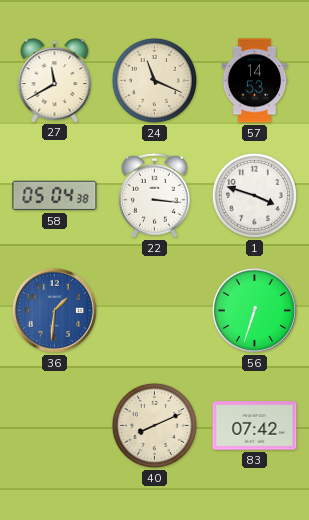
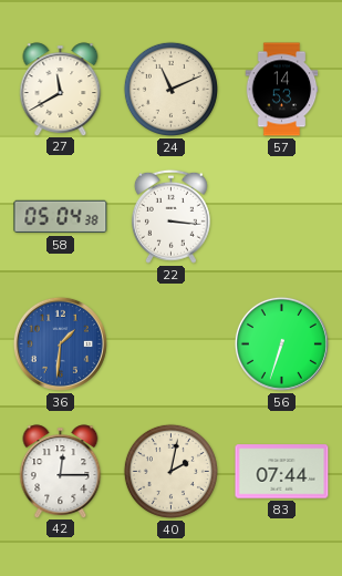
24: 11:19 -> 11:11
1: 3:48 -> none
42: none -> 12:15
40: 8:11 -> 2:02
83: 07:42 -> 07:44
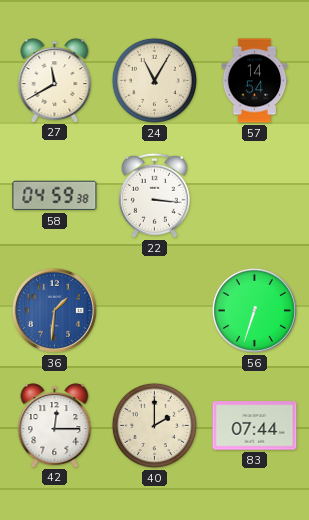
24: 11:11 -> 11:05
57: 14:53 -> 14:54
58: 05:04 -> 04:59
40: 2:02 -> 2:00
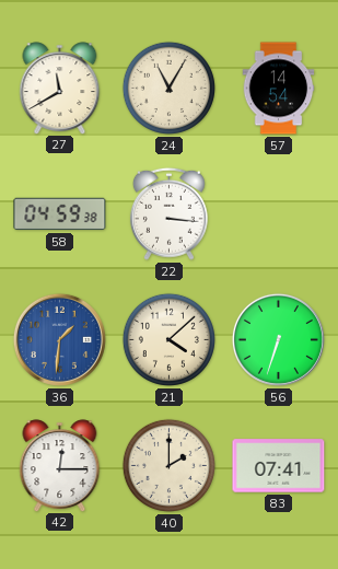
21: none -> 4:08
83: 07:44 -> 07:41
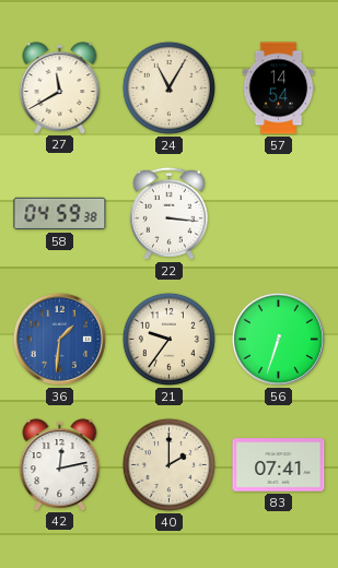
21: 4:08 -> 9:36
42: 12:15 -> 12:13
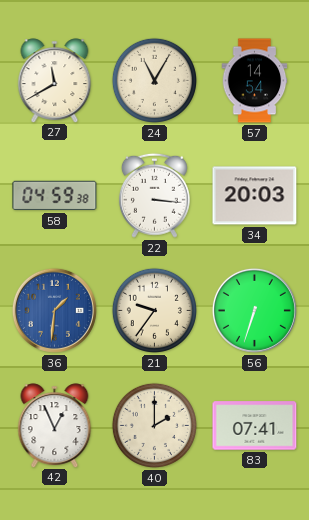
34: none -> 20:03
42: 12:13 -> 12:56
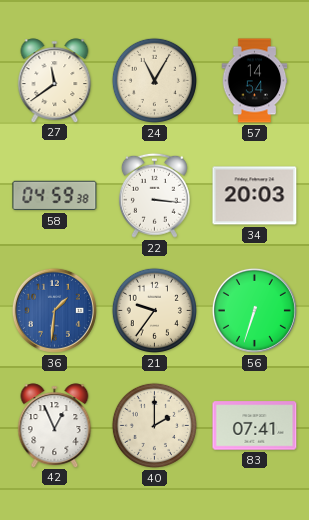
27: 11:40 -> 11:39
